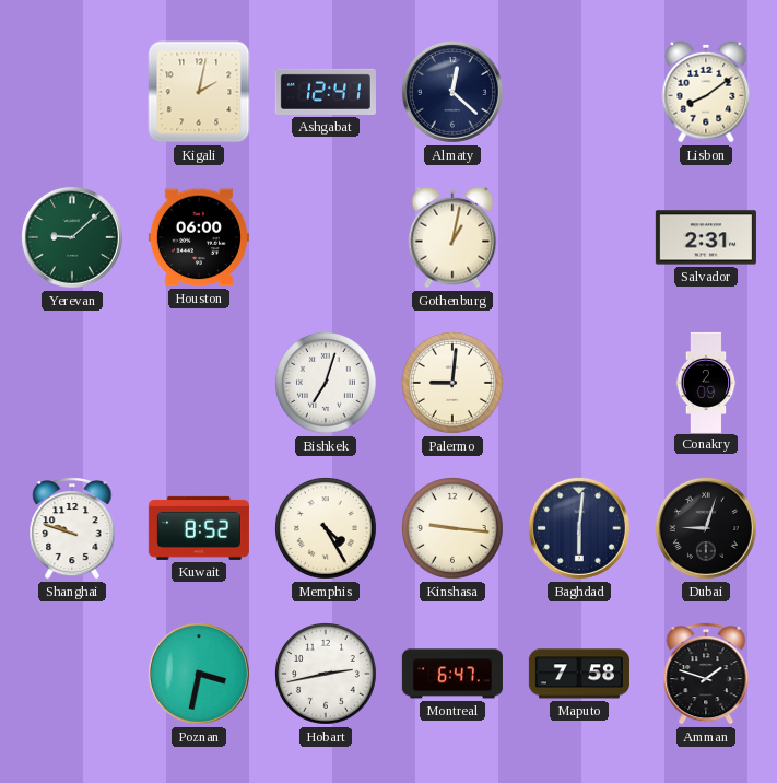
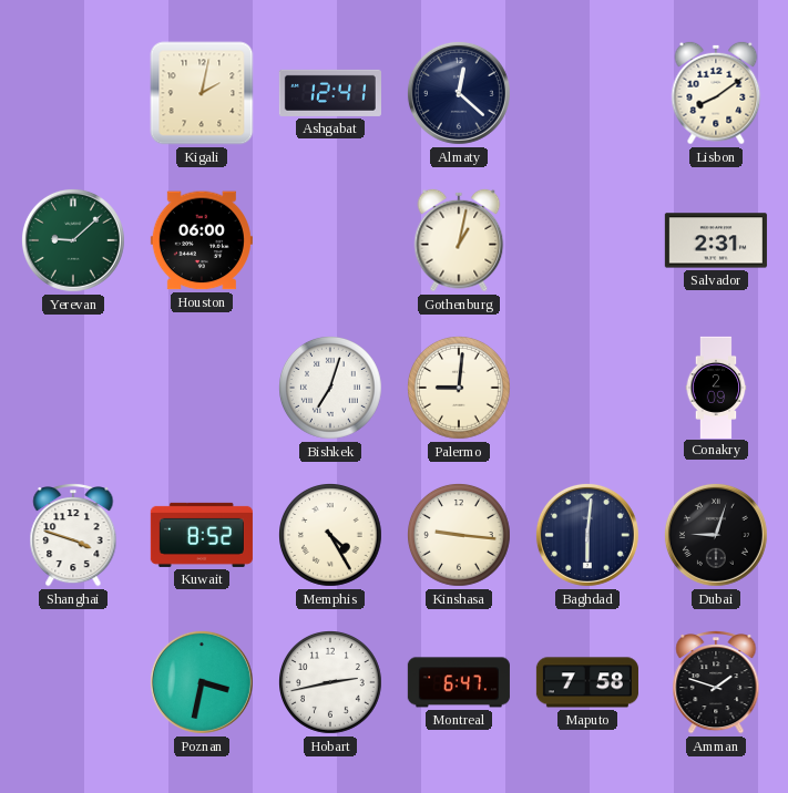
Shanghai: 9:48 -> 3:48
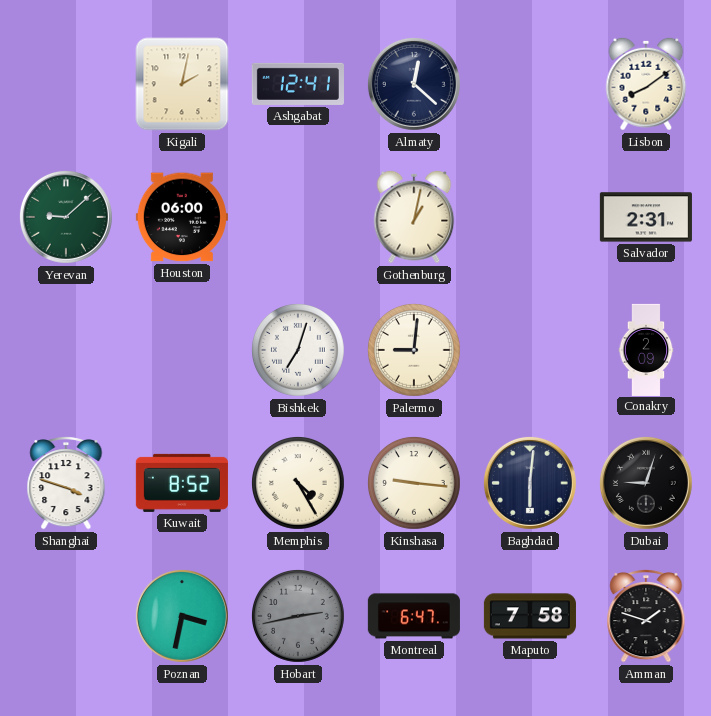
Hobart dial: white -> grey
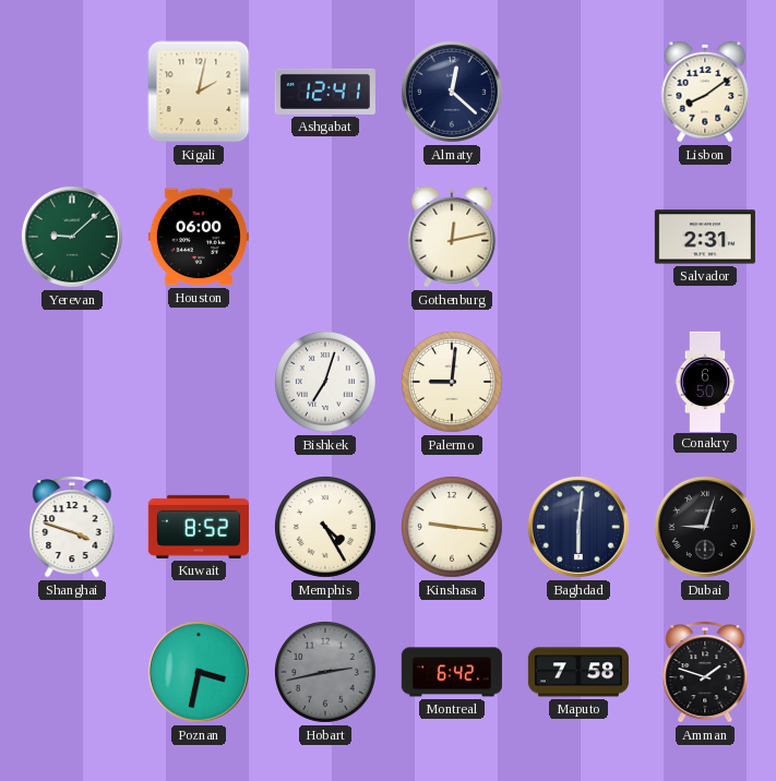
Gothenburg: 1:02 -> 12:13
Conakry: 2:09 -> 6:50
Montreal: 6:47 -> 6:42
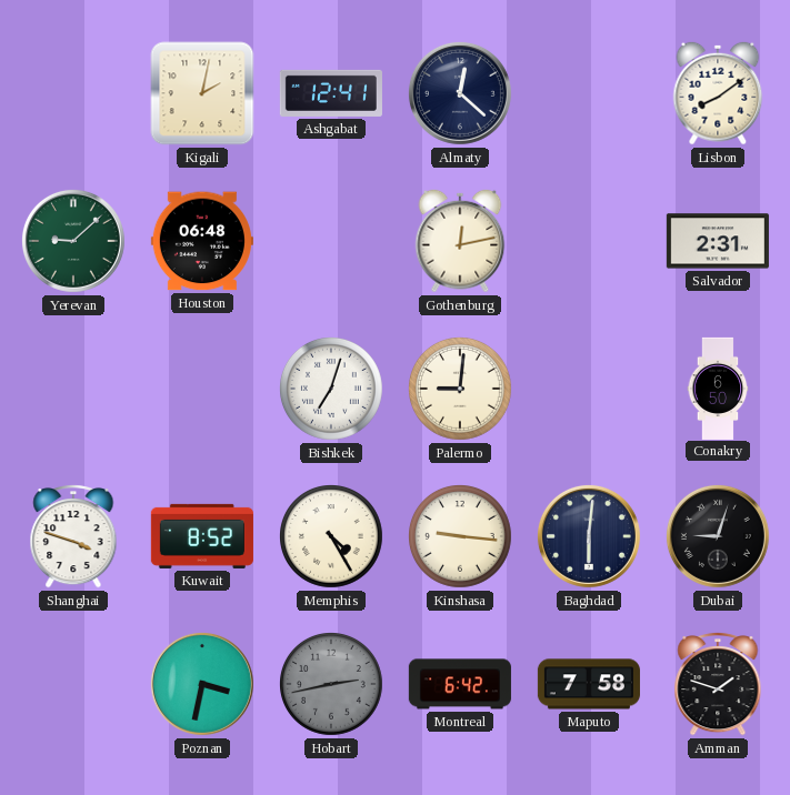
Houston: 06:00 -> 06:48
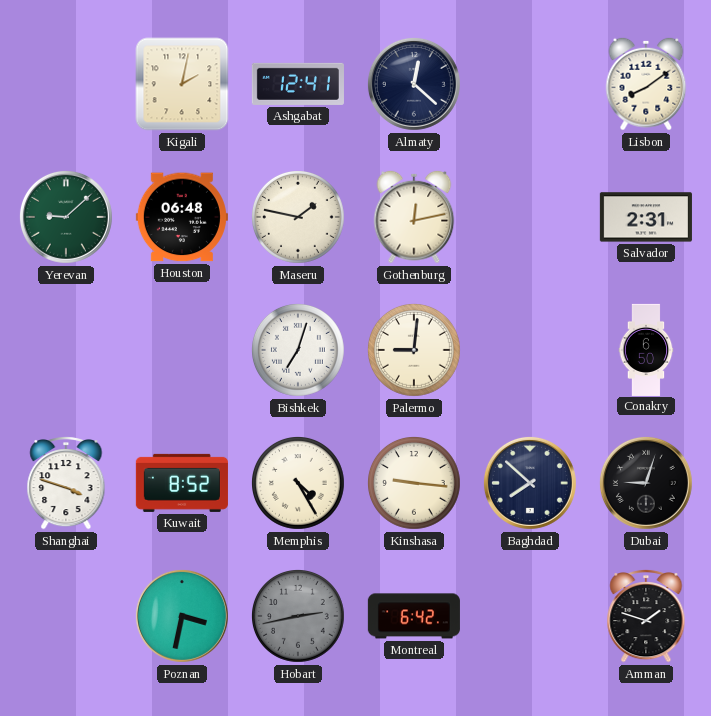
Maseru: none -> 1:47
Baghdad: 6:01 -> 7:52
Maputo: 7:58 -> none
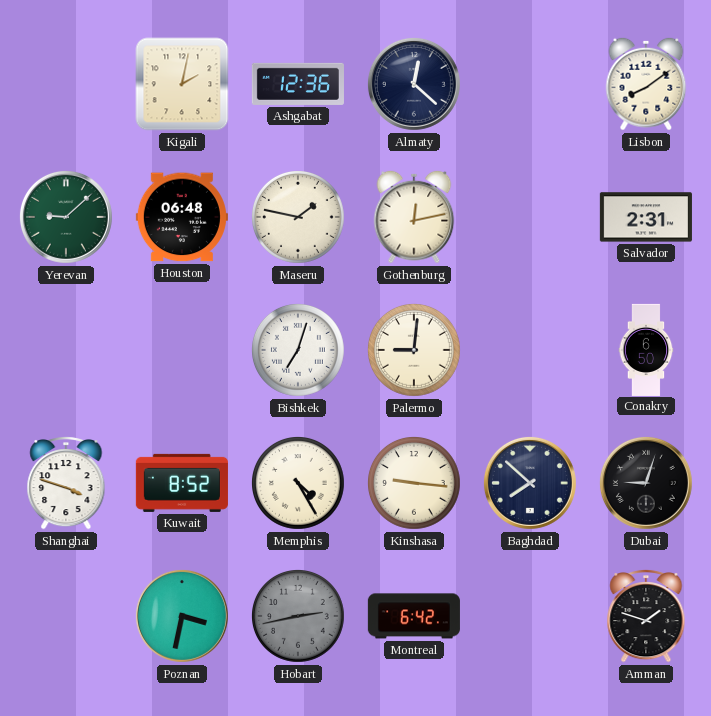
Ashgabat: 12:41 -> 12:36
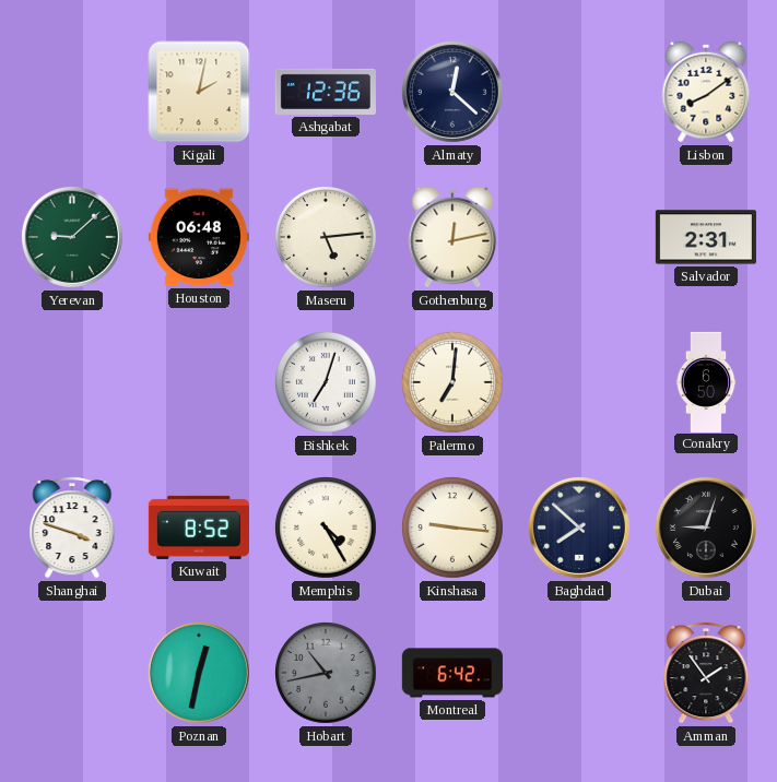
Maseru: 1:47 -> 5:14
Palermo: 9:01 -> 7:01
Poznan: 3:32 -> 12:32
Hobart: 2:43 -> 10:43
Amman: 1:48 -> 1:54
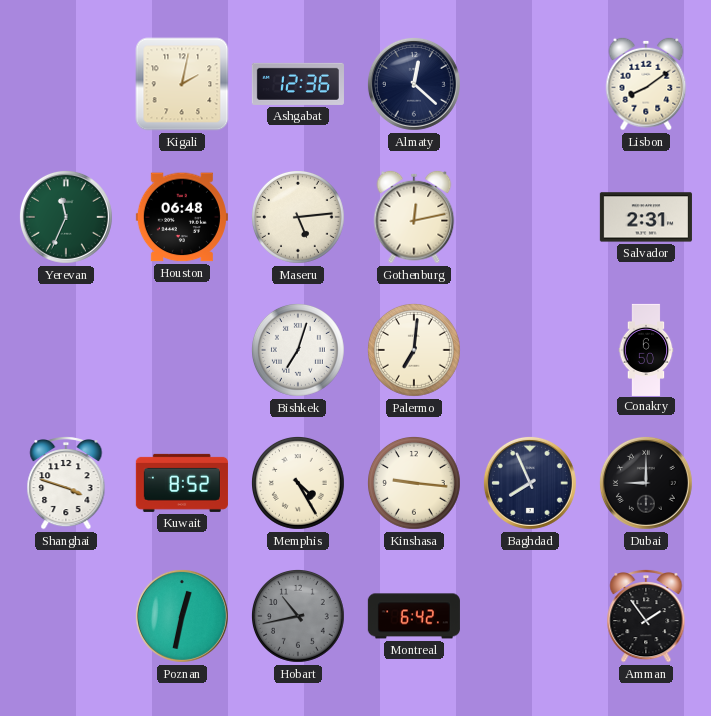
Yerevan: 9:08 -> 11:34
Baghdad: 7:52 -> 7:56
Dubai: 9:03 -> 9:00
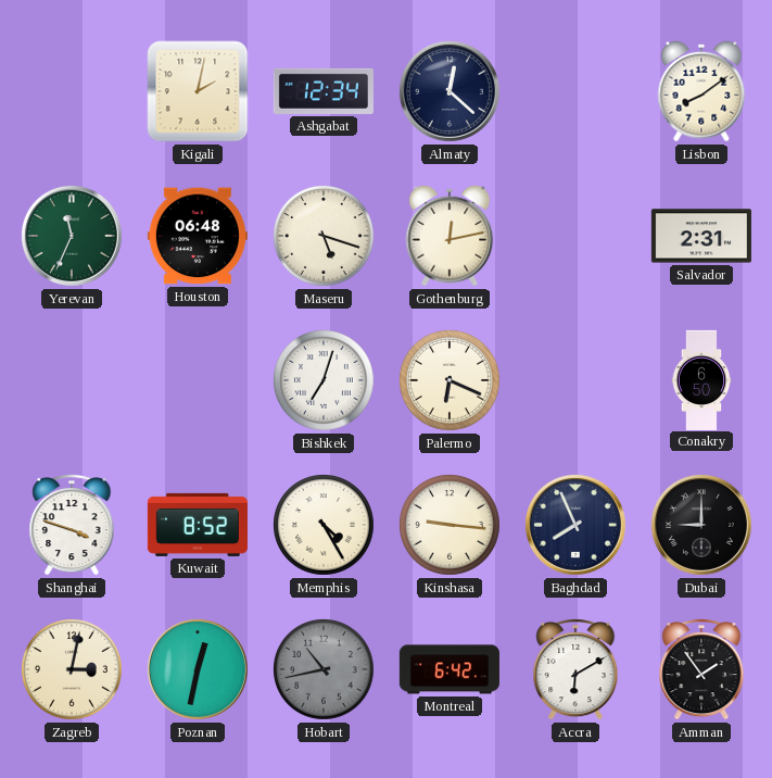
Ashgabat: 12:36 -> 12:34
Maseru: 5:14 -> 5:18
Palermo: 7:01 -> 6:19
Zagreb: none -> 3:02
Accra: none -> 6:10
